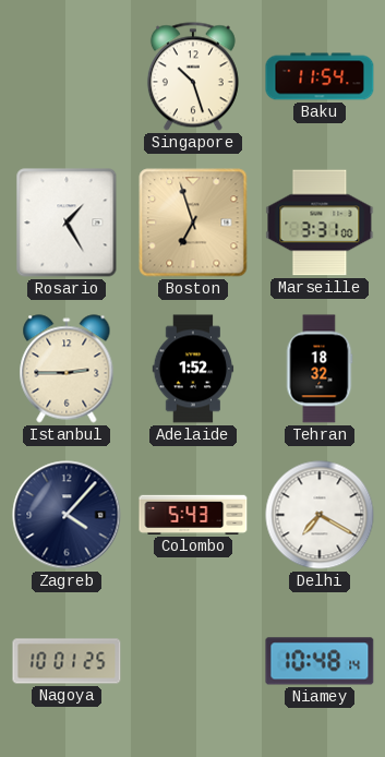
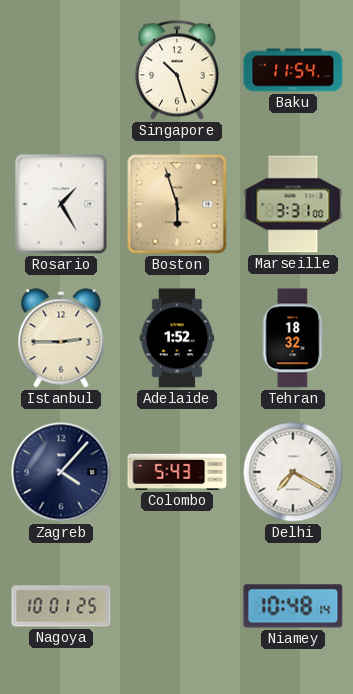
Boston: 6:57 -> 5:57
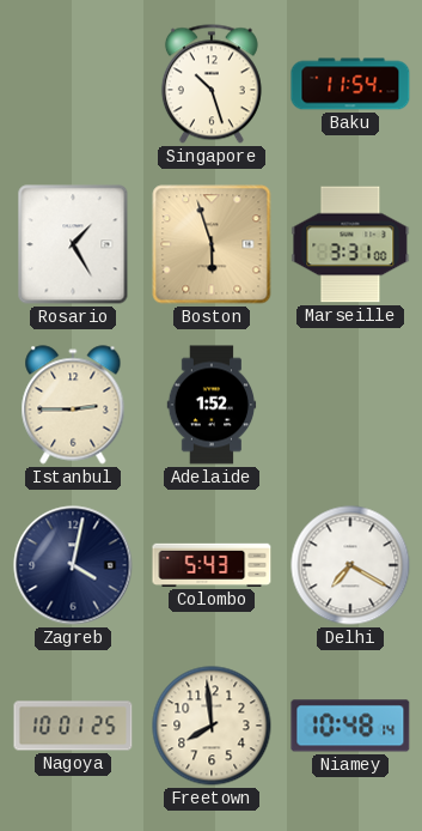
Tehran: 18:32 -> none
Zagreb: 4:07 -> 4:02
Freetown: none -> 7:59
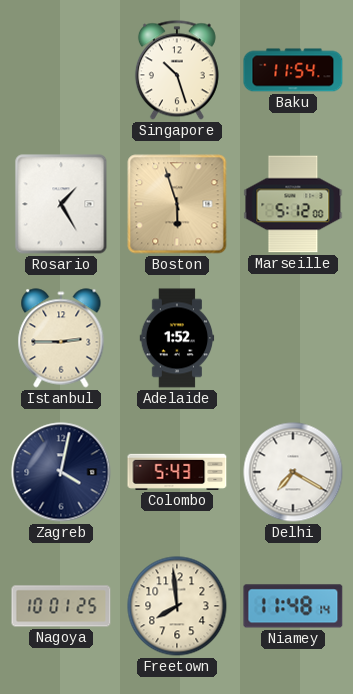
Marseille: 3:31 -> 5:12
Niamey: 10:48 -> 11:48
